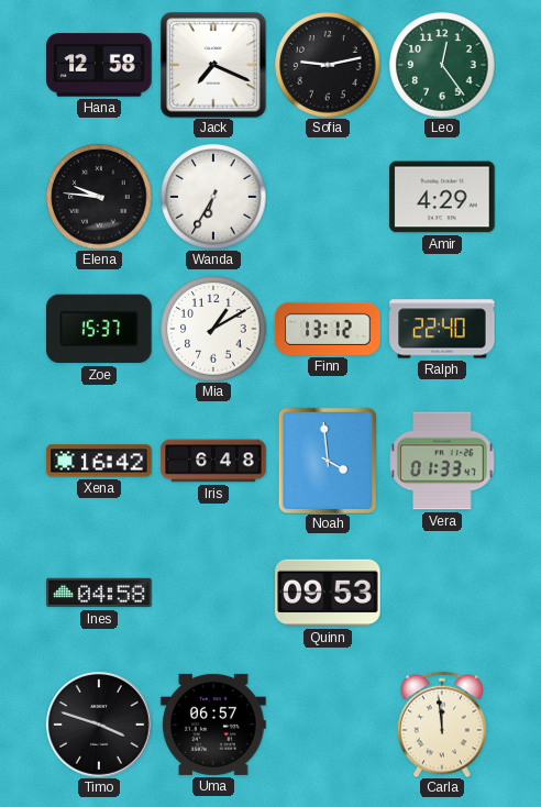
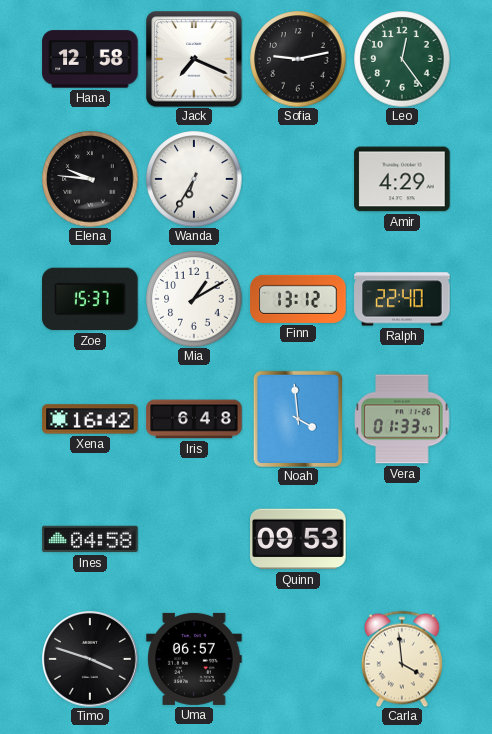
Carla: 11:59 -> 3:59
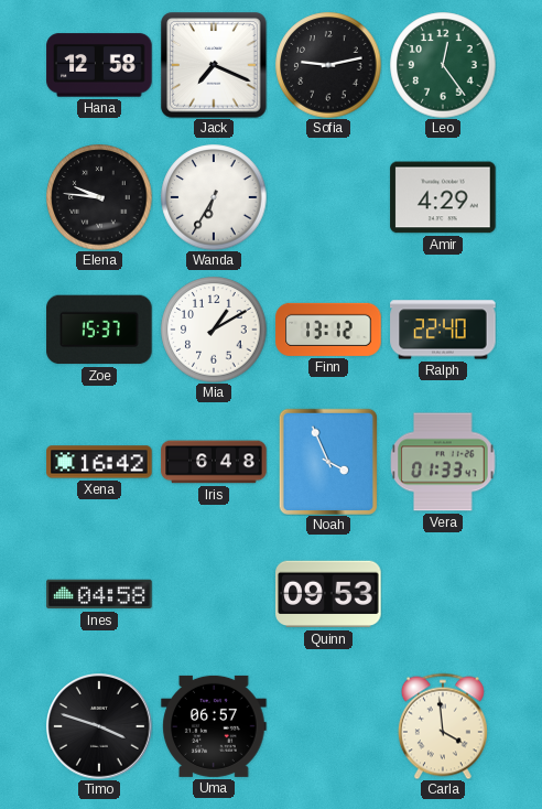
Noah: 3:59 -> 3:56
